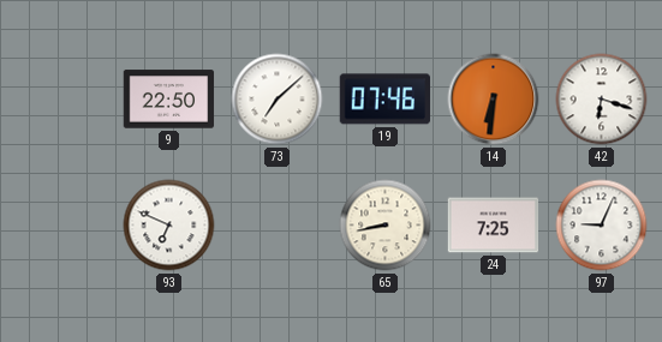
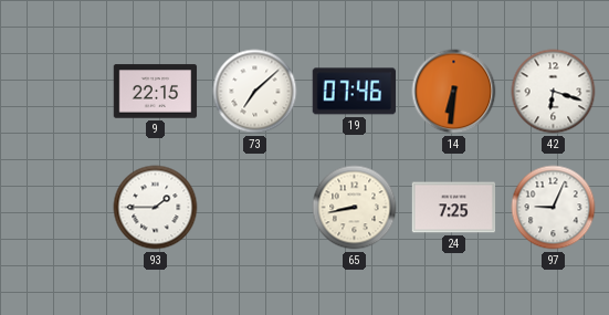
9: 22:50 -> 22:15
93: 6:49 -> 1:45
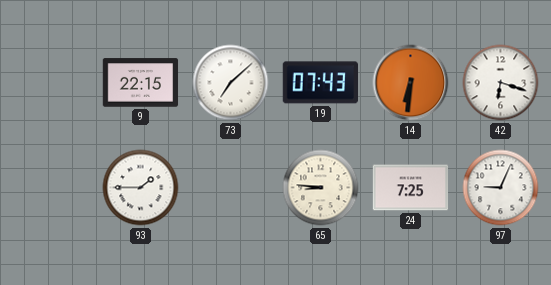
19: 07:46 -> 07:43
65: 8:43 -> 8:46
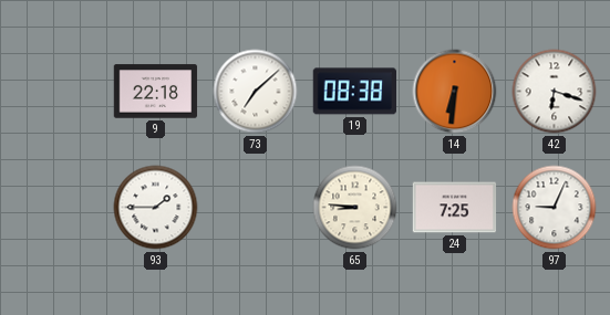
9: 22:15 -> 22:18
19: 07:43 -> 08:38
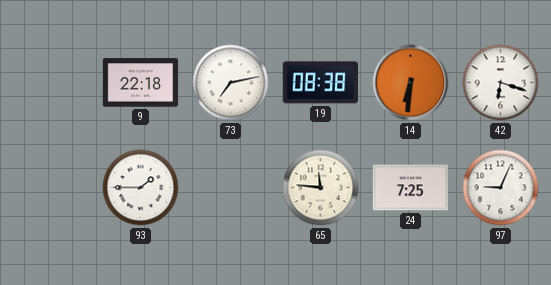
73: 7:08 -> 7:13
65: 8:46 -> 11:46
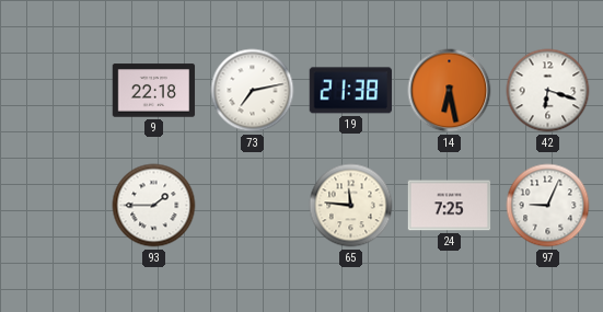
19: 08:38 -> 21:38
14: 6:31 -> 6:28
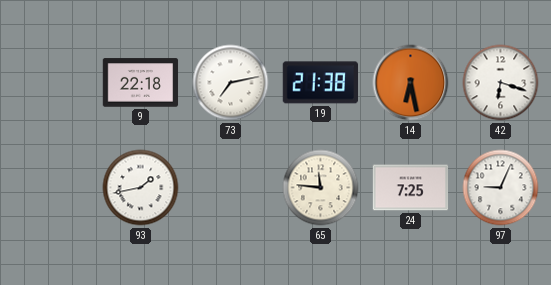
93: 1:45 -> 1:43
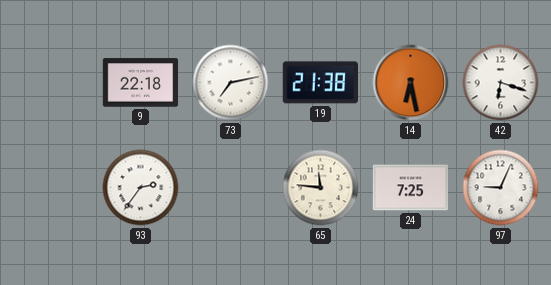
93: 1:43 -> 2:36
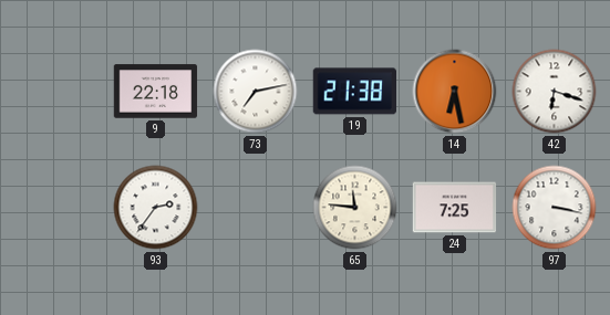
97: 9:04 -> 3:17
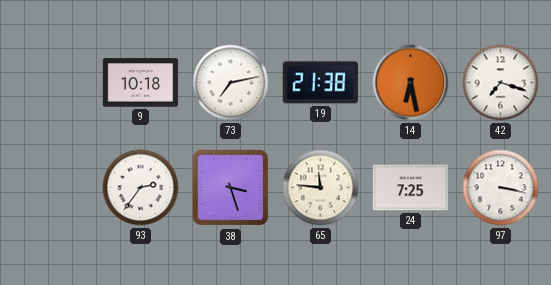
9: 22:18 -> 10:18
42: 6:18 -> 7:18
38: none -> 3:27
